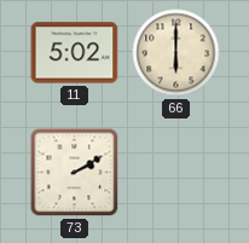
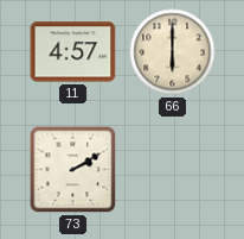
11: 5:02 -> 4:57
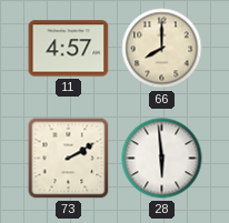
66: 6:00 -> 8:00
28: none -> 5:59
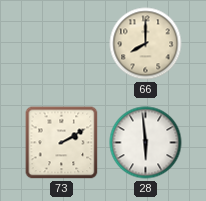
11: 4:57 -> none
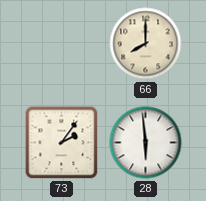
73: 2:10 -> 2:06
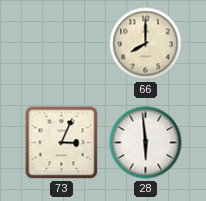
73: 2:06 -> 3:04
